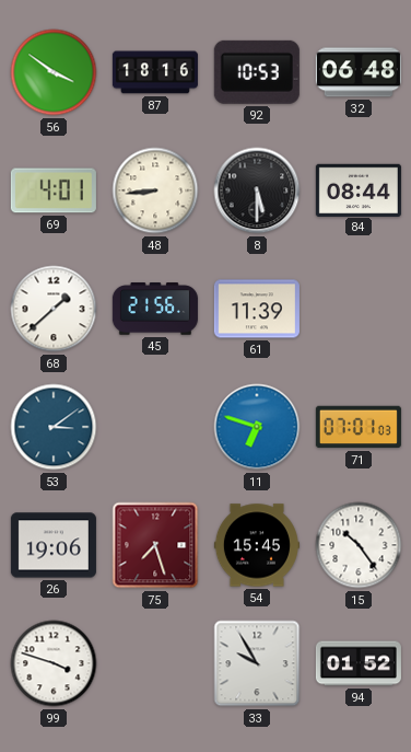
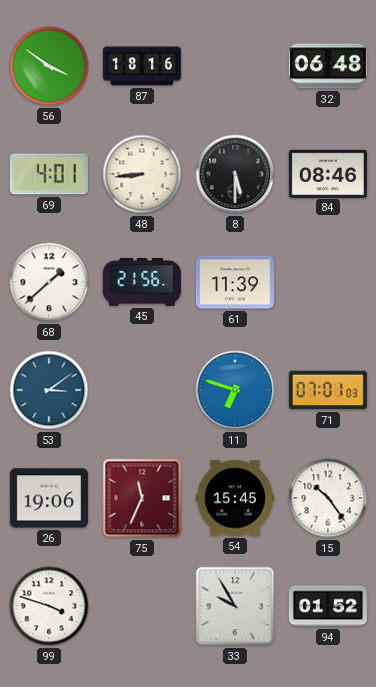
92: 10:53 -> none
84: 08:44 -> 08:46
75: 7:27 -> 11:34
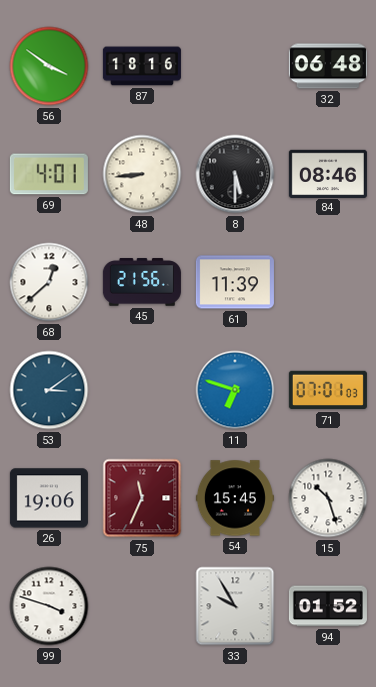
68: 1:38 -> 12:38
15: 10:24 -> 10:27
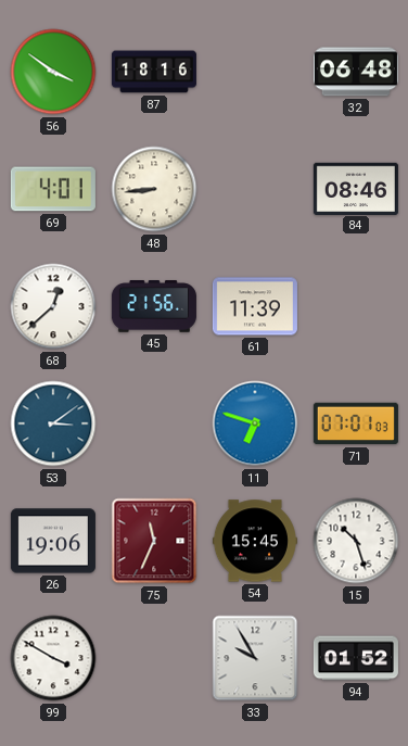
8: 5:30 -> none
99: 3:48 -> 3:50
